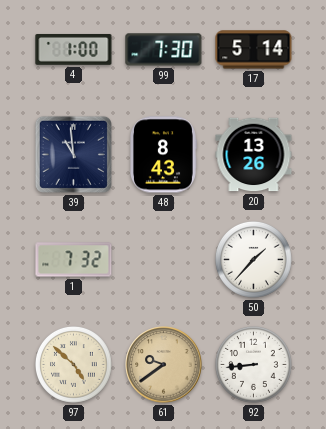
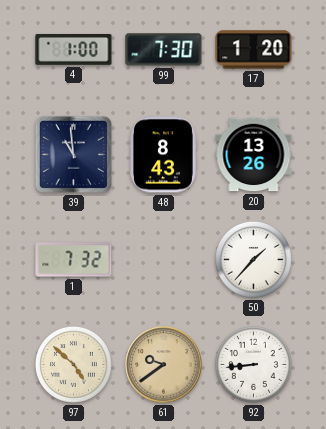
17: 5:14 -> 1:20
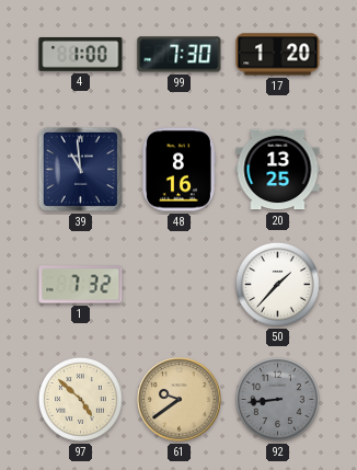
48: 8:43 -> 8:16
20: 13:26 -> 13:25
92 dial: white -> grey
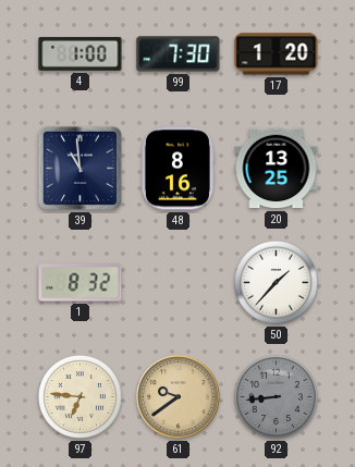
1: 7:32 -> 8:32
97: 4:52 -> 6:46
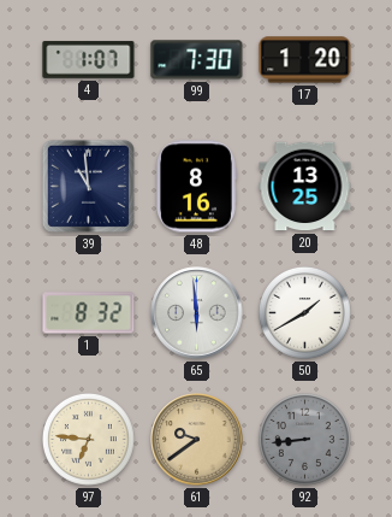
4: 1:00 -> 1:07
65: none -> 5:59
50: 1:37 -> 1:40
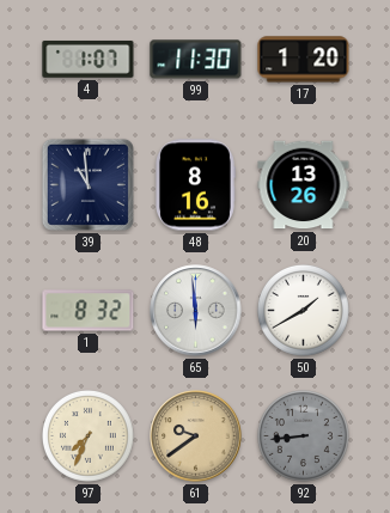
99: 7:30 -> 11:30
20: 13:25 -> 13:26
97: 6:46 -> 7:34
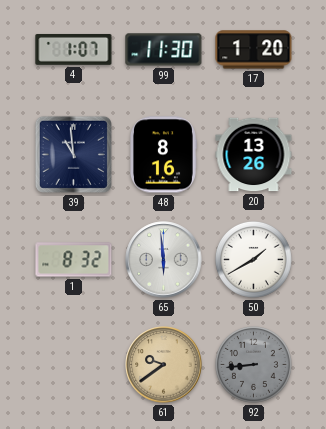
97: 7:34 -> none
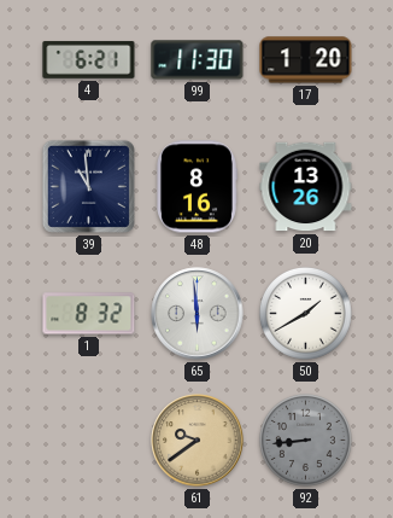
4: 1:07 -> 6:21
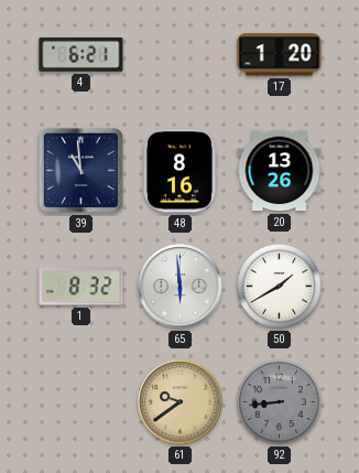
99: 11:30 -> none
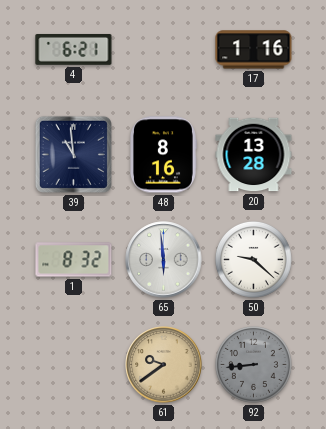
17: 1:20 -> 1:16
20: 13:26 -> 13:28
50: 1:40 -> 9:22
